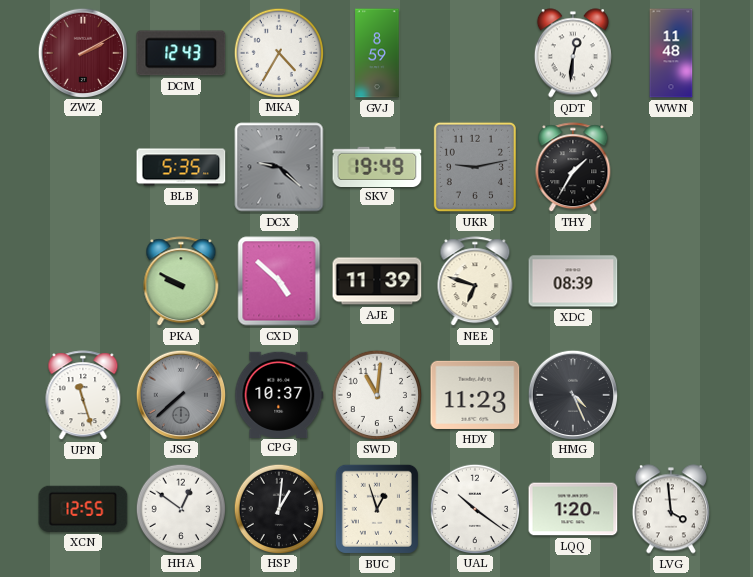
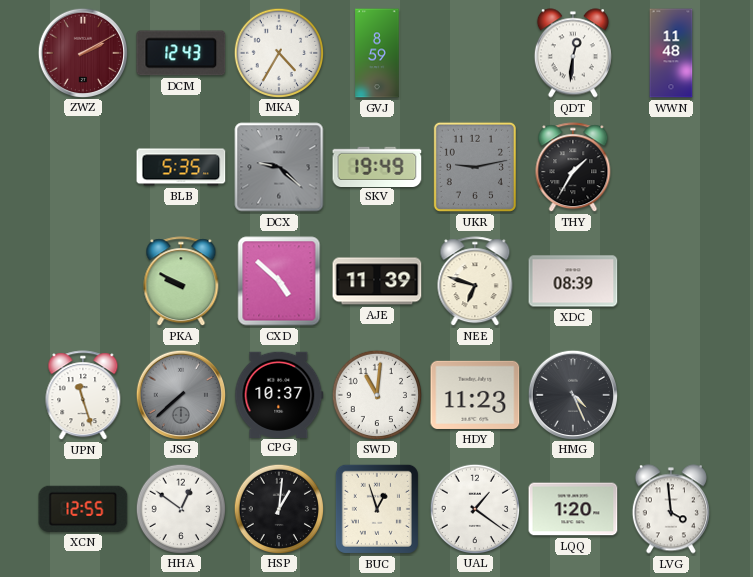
UAL: 10:21 -> 1:21
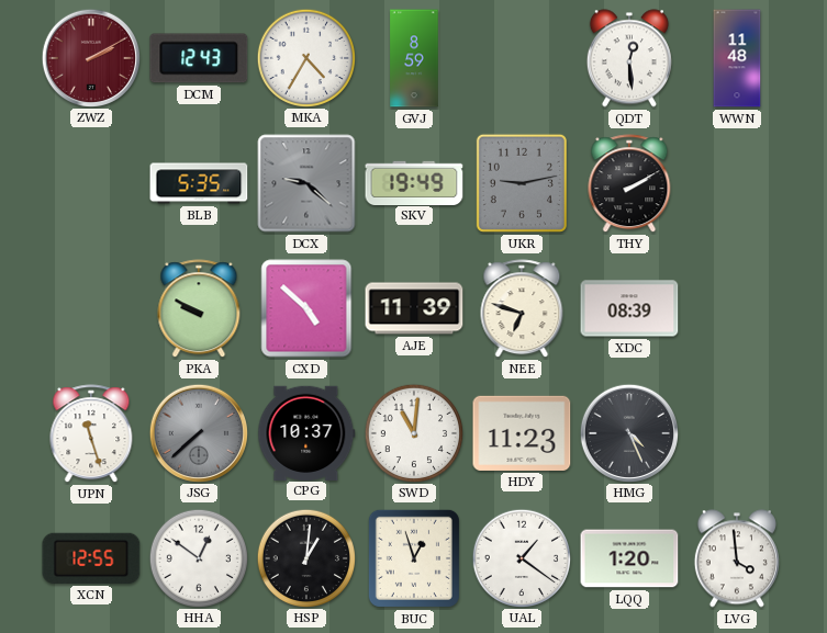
QDT: 12:31 -> 12:29
THY: 1:35 -> 2:10
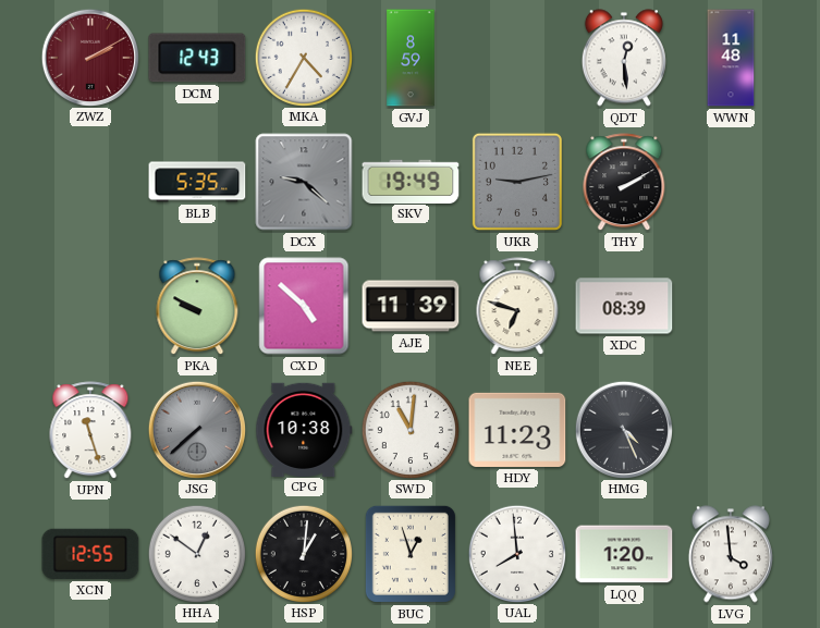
CPG: 10:37 -> 10:38
UAL: 1:21 -> 7:59
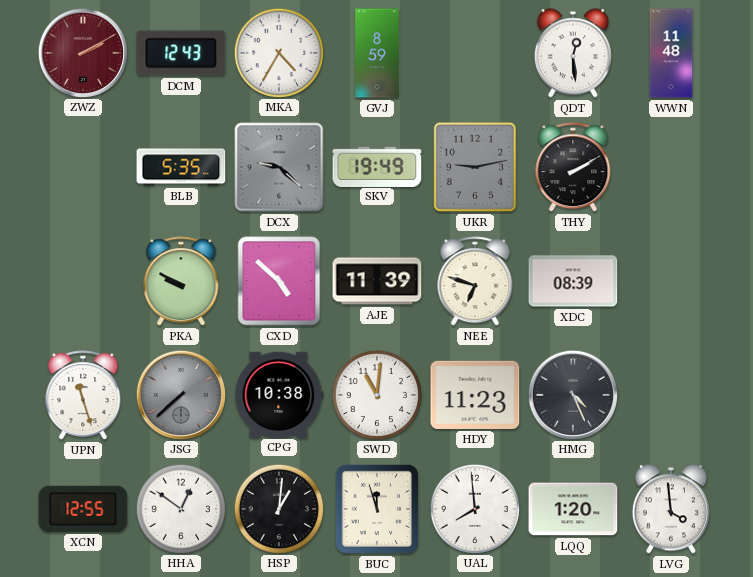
BUC: 12:57 -> 11:57
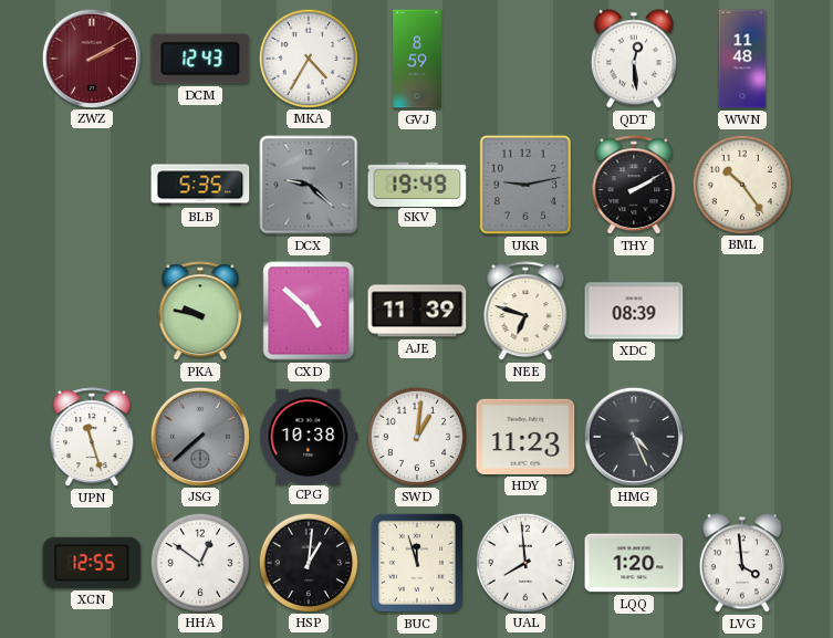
BML: none -> 10:24
PKA: 9:50 -> 9:47
SWD: 11:01 -> 1:01
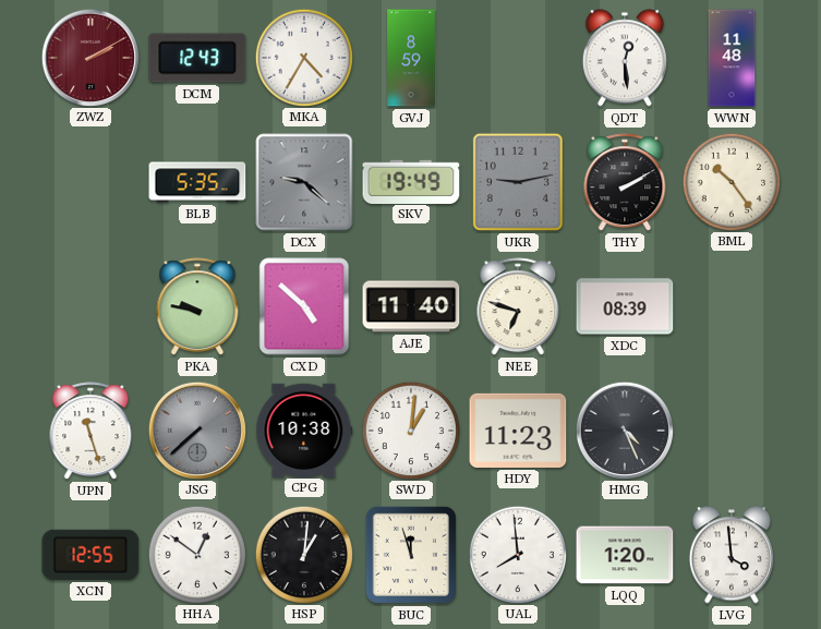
AJE: 11:39 -> 11:40
